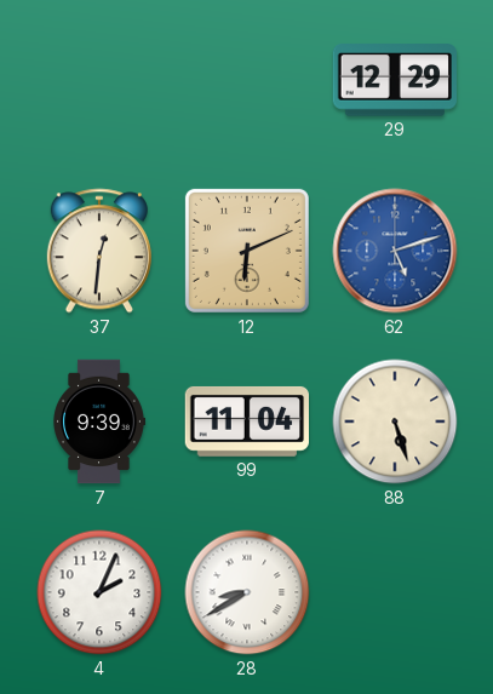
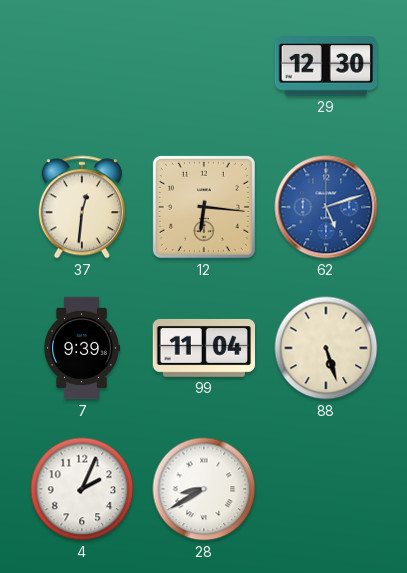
29: 12:29 -> 12:30
12: 6:11 -> 6:16
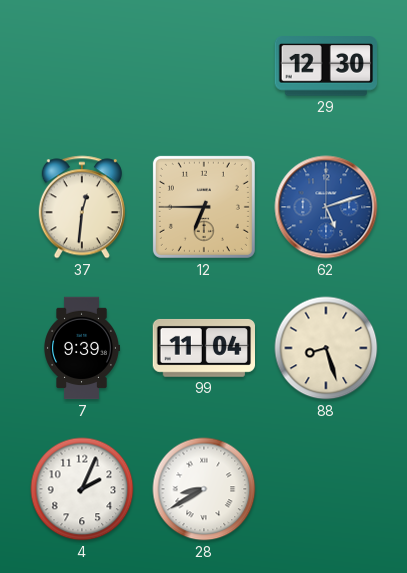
12: 6:16 -> 6:45
88: 5:27 -> 8:27
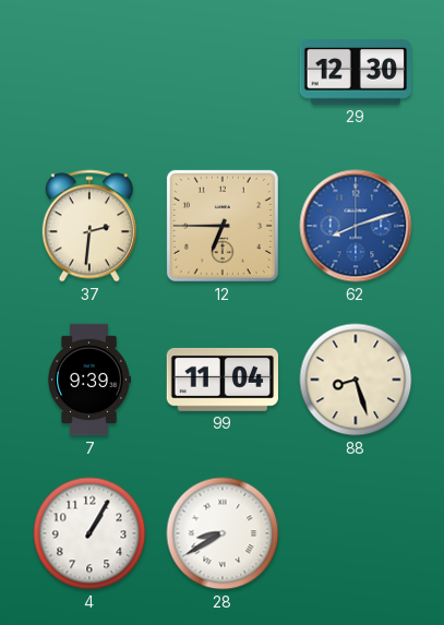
37: 12:31 -> 2:31
62: 5:12 -> 8:12
4: 2:04 -> 1:05
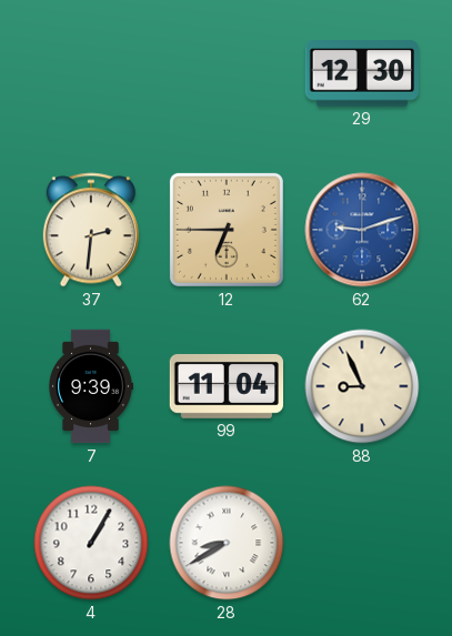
62: 8:12 -> 9:12
88: 8:27 -> 8:56
